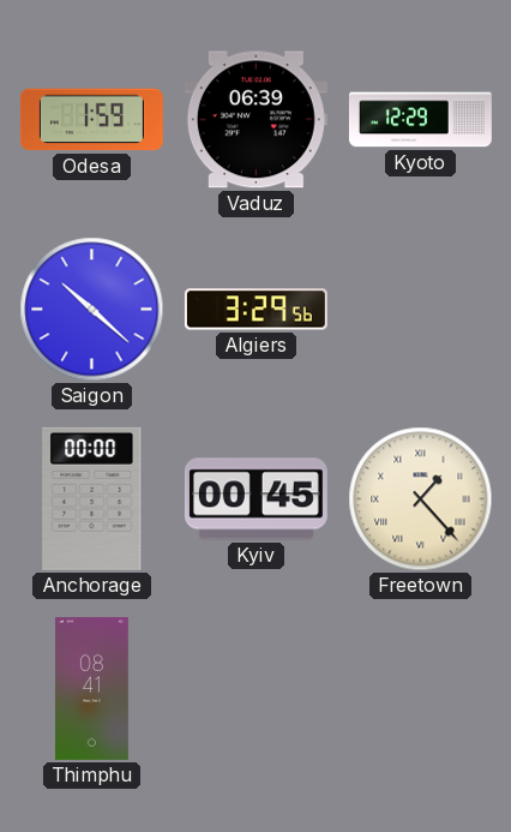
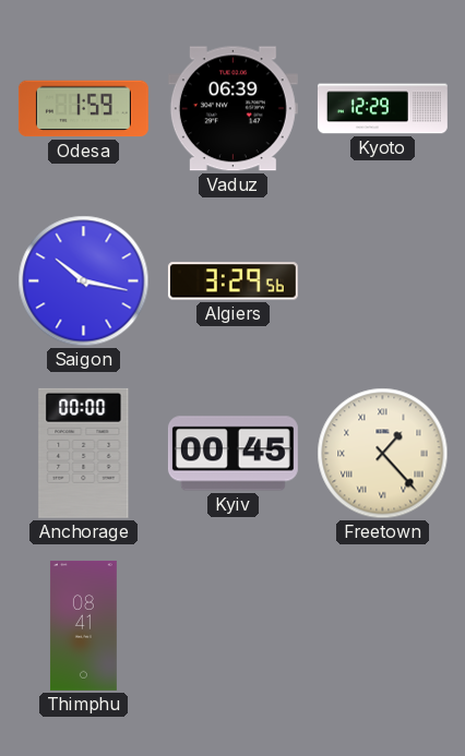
Saigon: 10:22 -> 10:17
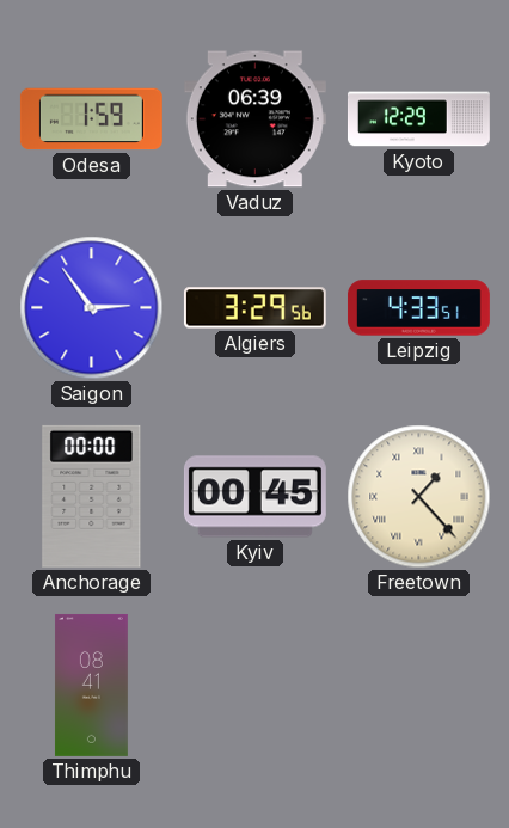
Saigon: 10:17 -> 2:54
Leipzig: none -> 4:33
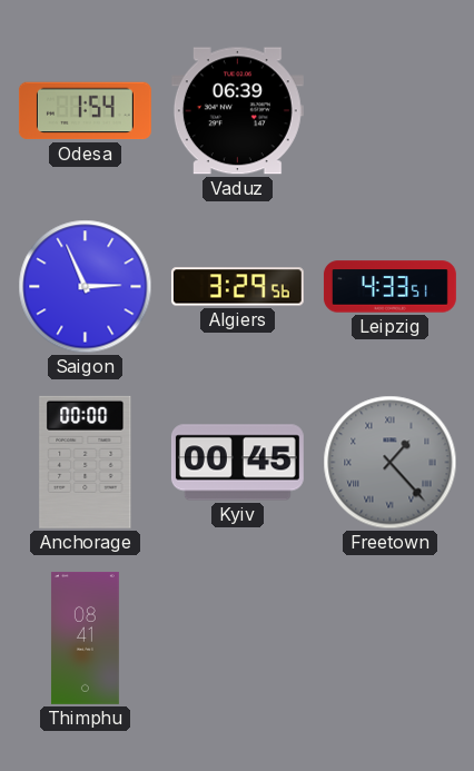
Odesa: 1:59 -> 1:54
Kyoto: 12:29 -> none
Saigon: 2:54 -> 2:56
Freetown dial: cream -> grey
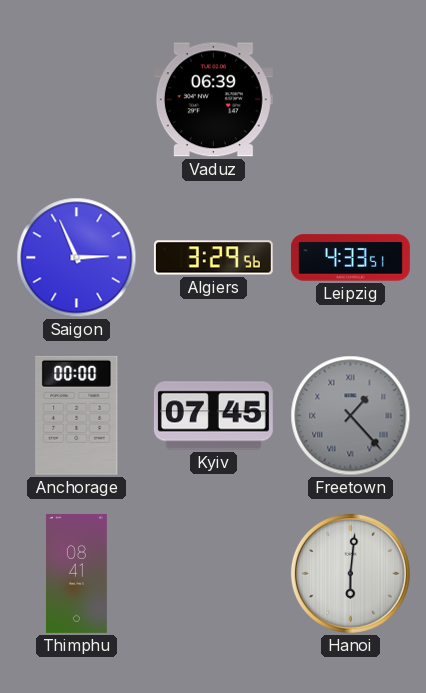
Odesa: 1:54 -> none
Kyiv: 00:45 -> 07:45
Hanoi: none -> 6:01
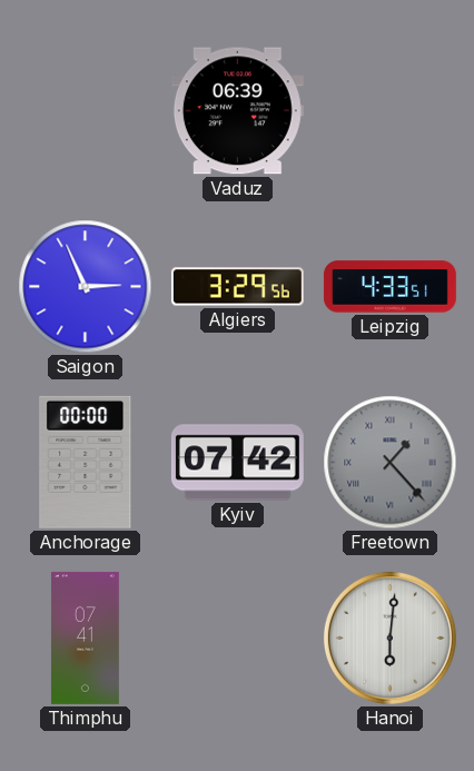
Kyiv: 07:45 -> 07:42
Thimphu: 08:41 -> 07:41
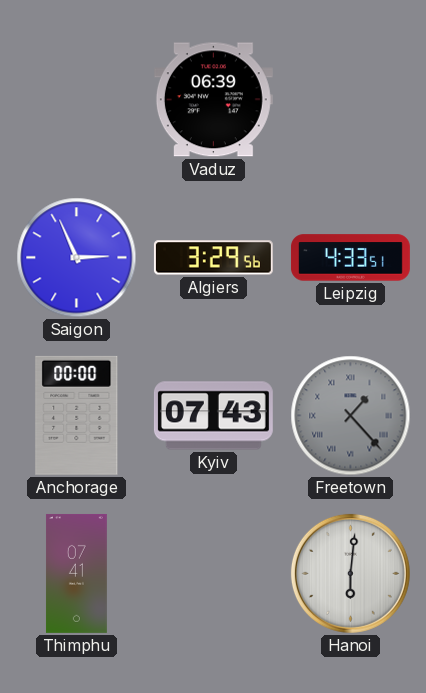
Kyiv: 07:42 -> 07:43
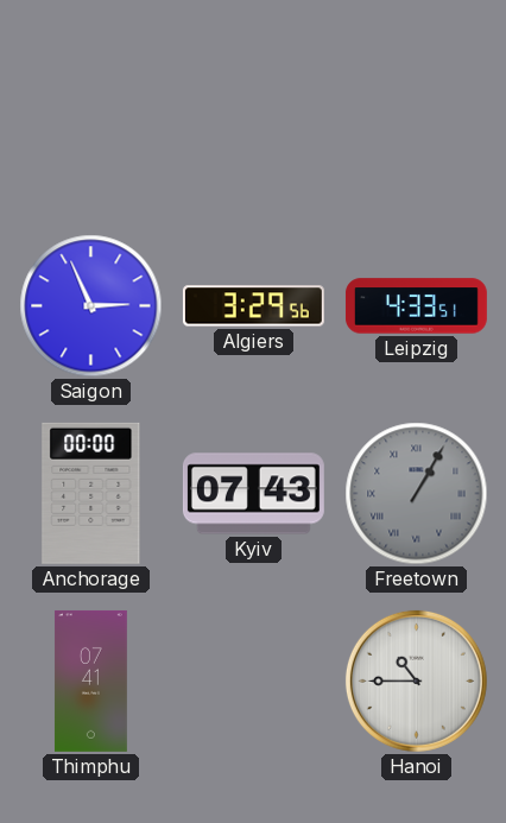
Vaduz: 06:39 -> none
Freetown: 1:23 -> 1:05
Hanoi: 6:01 -> 10:45
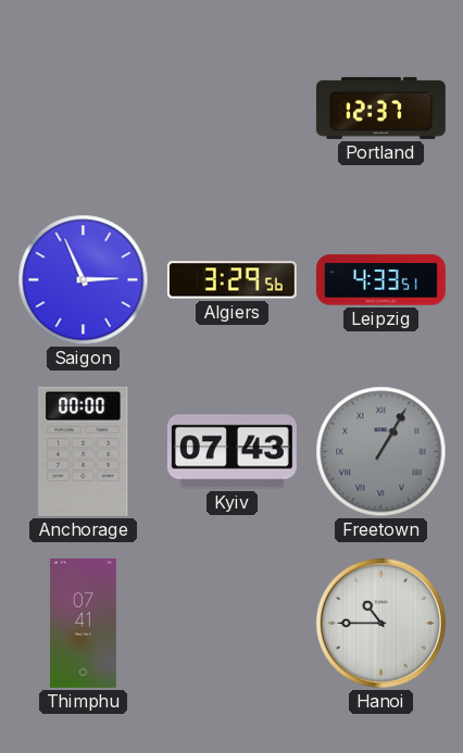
Portland: none -> 12:37
